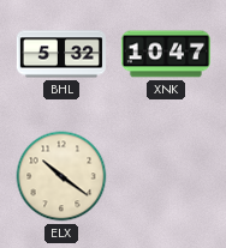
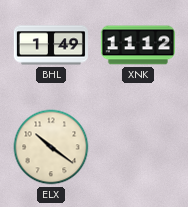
BHL: 5:32 -> 1:49
XNK: 10:47 -> 11:12
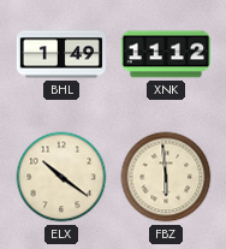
FBZ: none -> 5:59
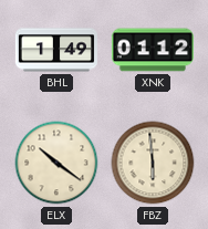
XNK: 11:12 -> 01:12
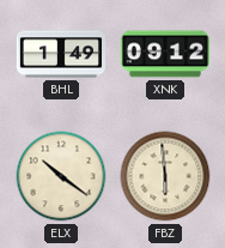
XNK: 01:12 -> 09:12
